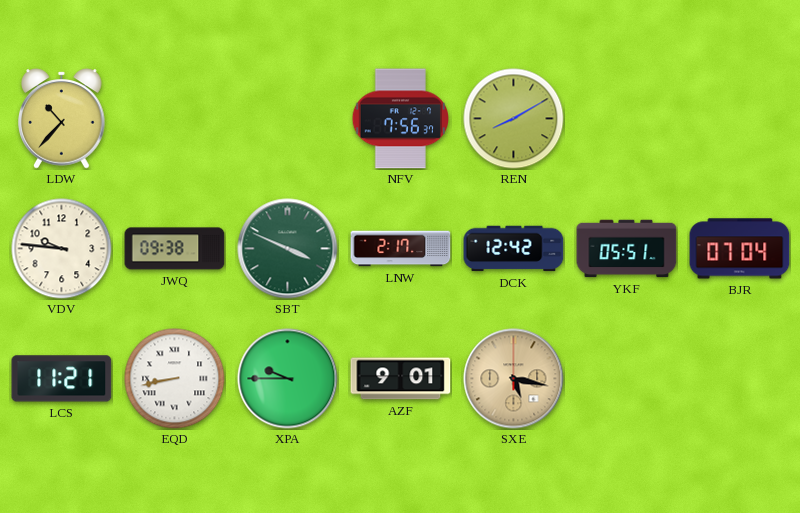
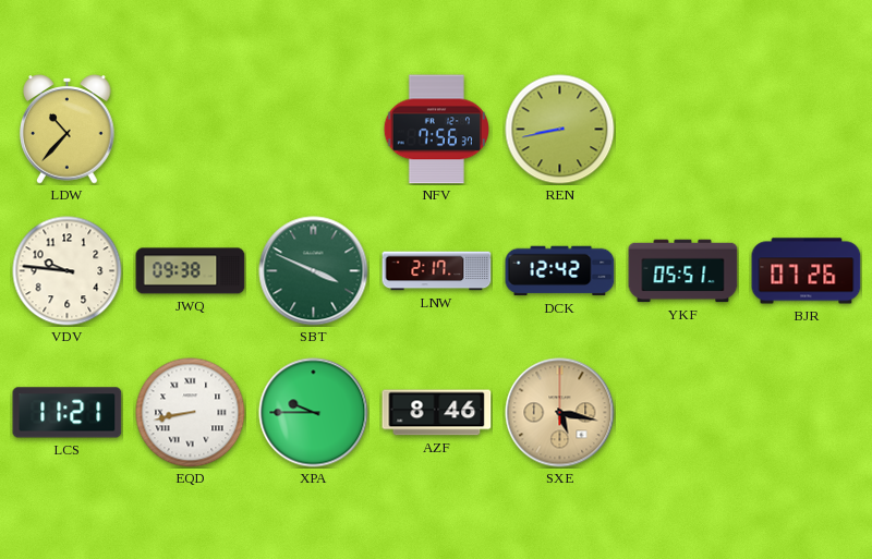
REN: 8:10 -> 8:43
BJR: 07:04 -> 07:26
AZF: 9:01 -> 8:46
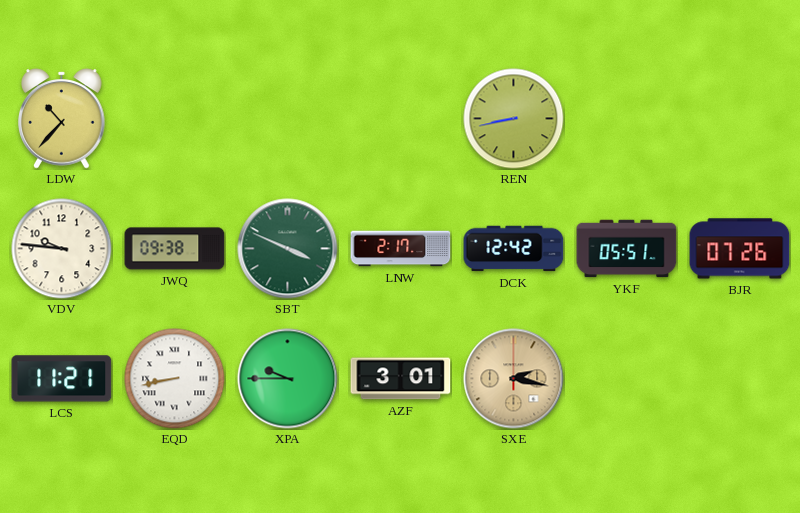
NFV: 7:56 -> none
AZF: 8:46 -> 3:01
SXE: 5:17 -> 2:17
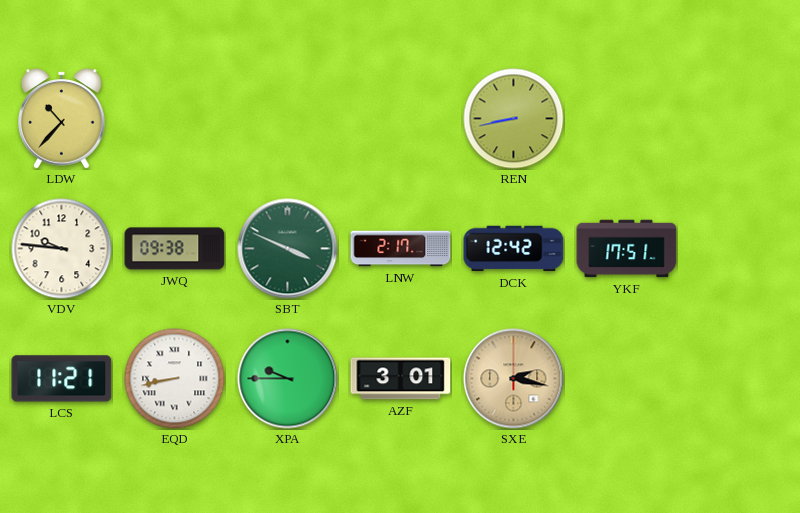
YKF: 05:51 -> 17:51
BJR: 07:26 -> none
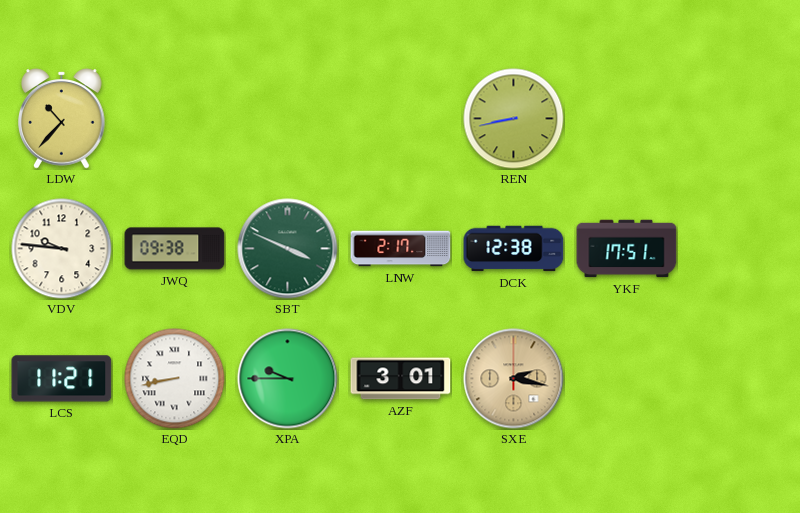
DCK: 12:42 -> 12:38
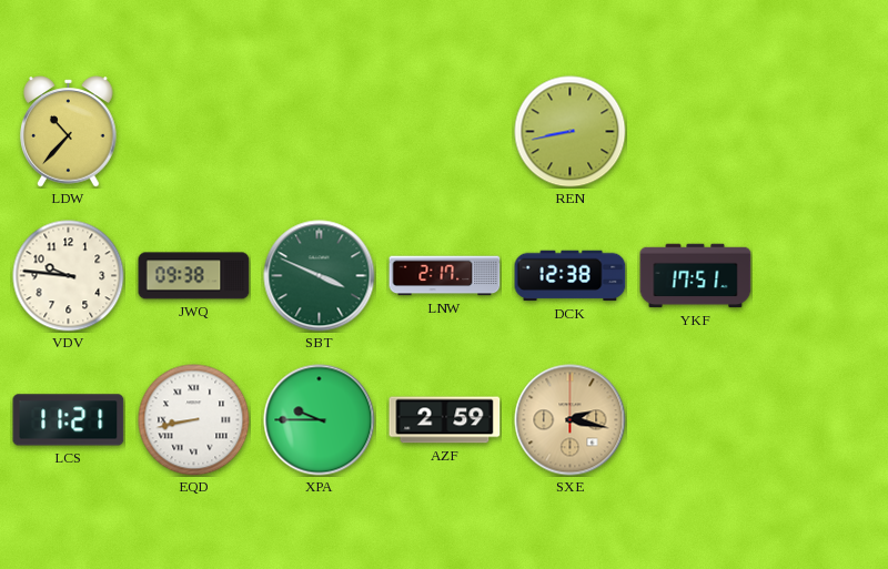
AZF: 3:01 -> 2:59
